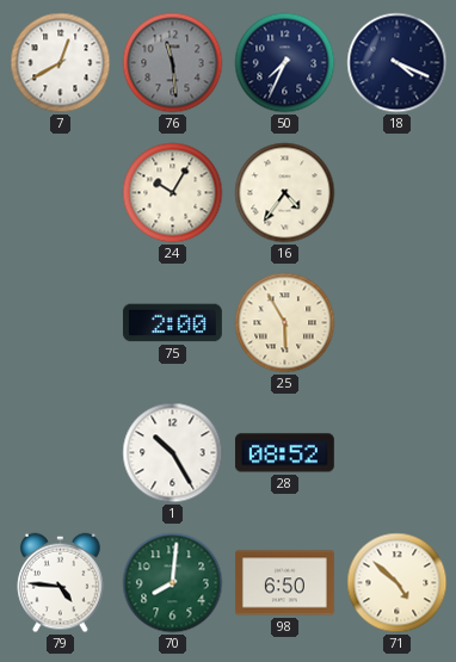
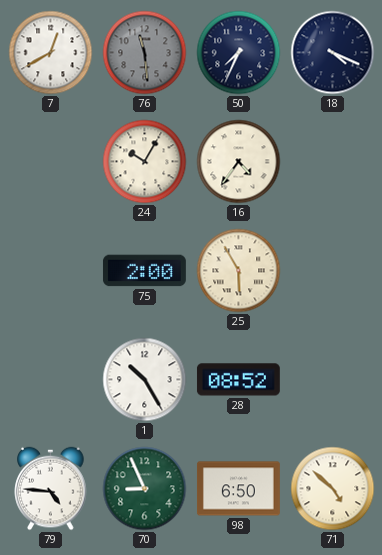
70: 8:01 -> 8:56
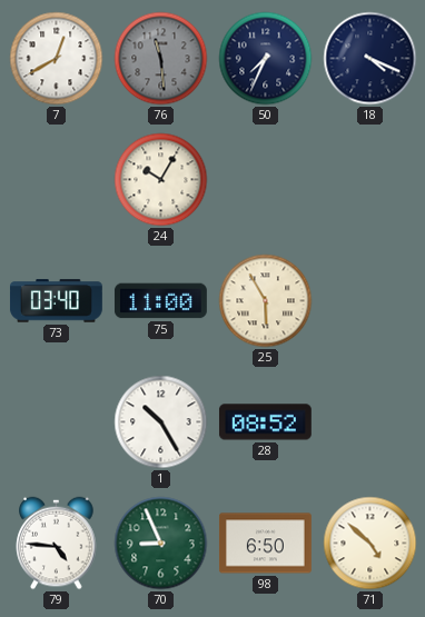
16: 4:36 -> none
73: none -> 03:40
75: 2:00 -> 11:00
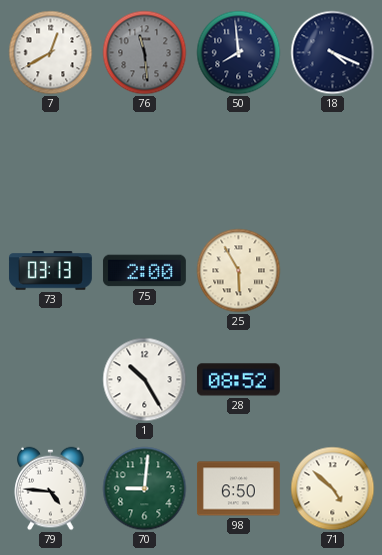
50: 7:34 -> 7:59
24: 10:05 -> none
73: 03:40 -> 03:13
75: 11:00 -> 2:00
70: 8:56 -> 9:01
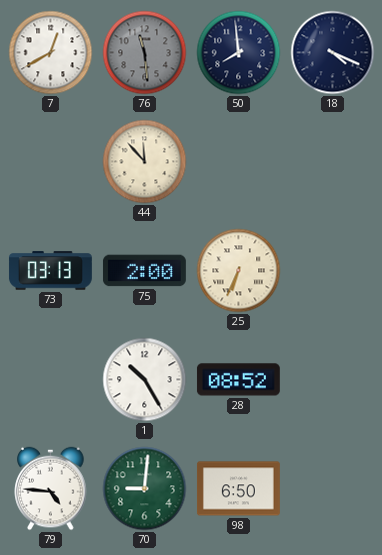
44: none -> 11:53
25: 5:55 -> 6:34
71: 4:52 -> none
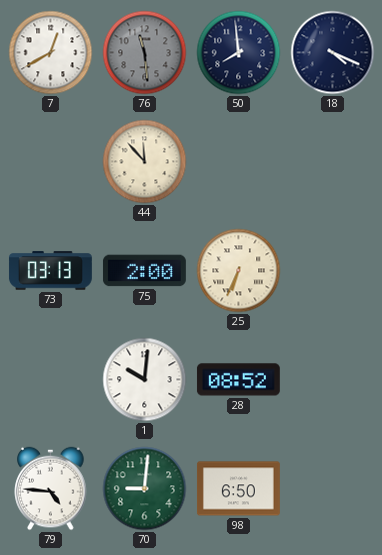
1: 10:25 -> 10:01
